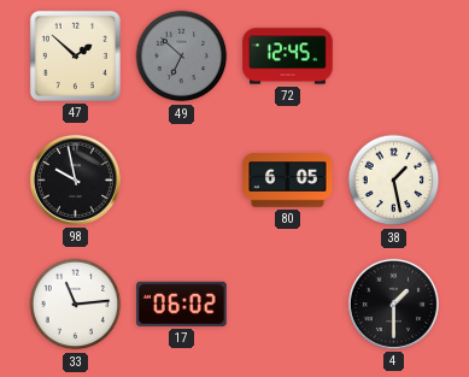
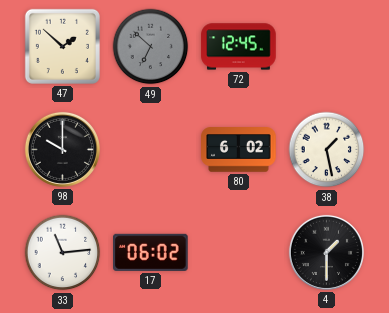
98: 9:58 -> 10:00
80: 6:05 -> 6:02
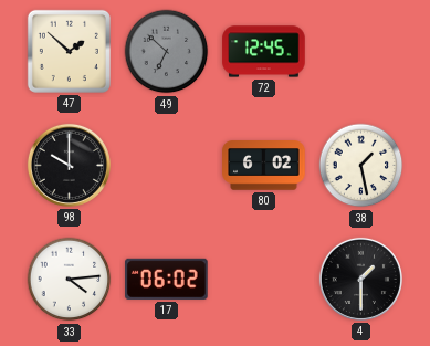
33: 11:14 -> 4:14
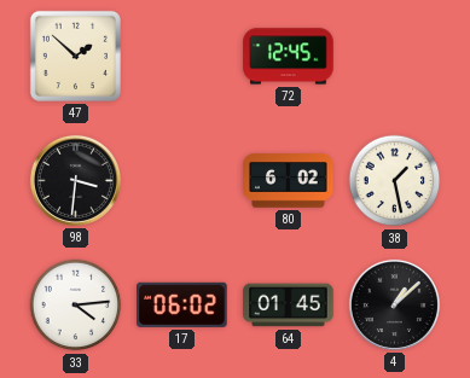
49: 6:52 -> none
98: 10:00 -> 3:31
64: none -> 01:45
4: 1:30 -> 1:08
